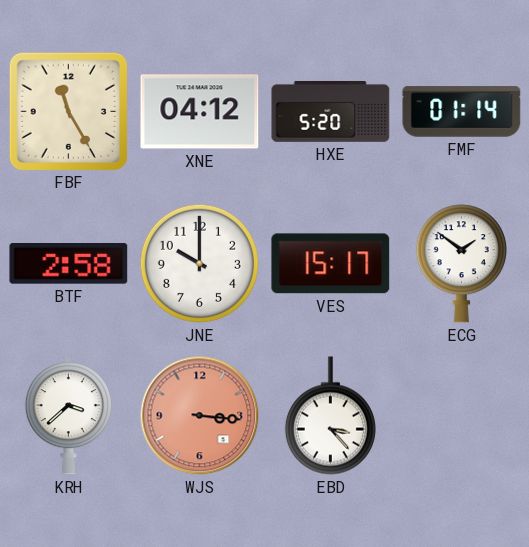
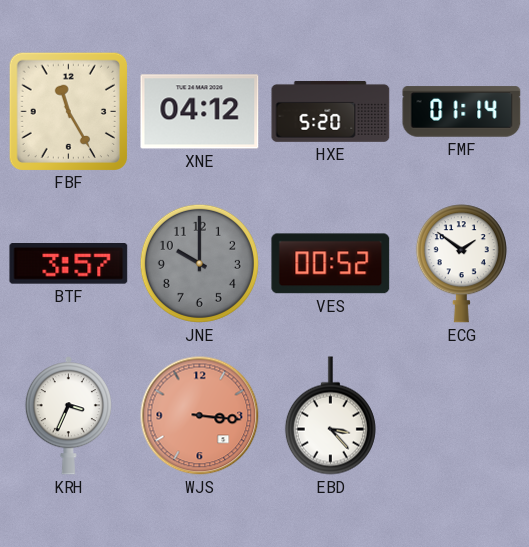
BTF: 2:58 -> 3:57
JNE dial: white -> grey
VES: 15:17 -> 00:52
KRH: 3:38 -> 3:34
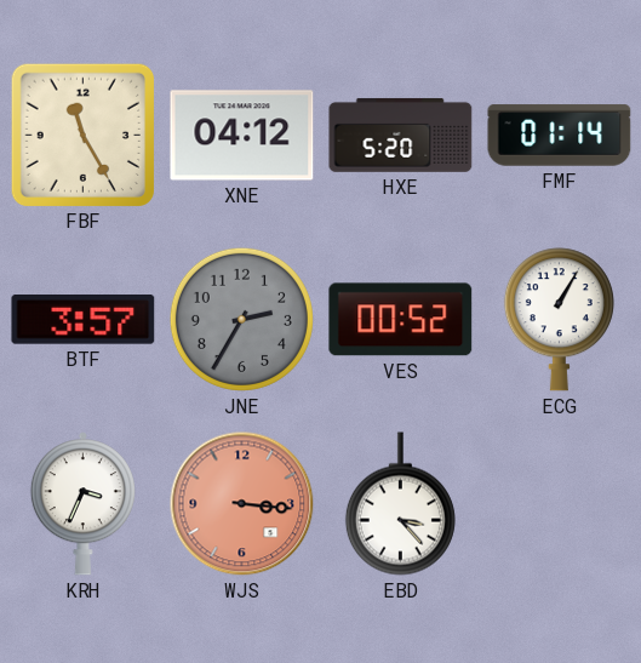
JNE: 10:00 -> 2:35
ECG: 1:51 -> 1:05
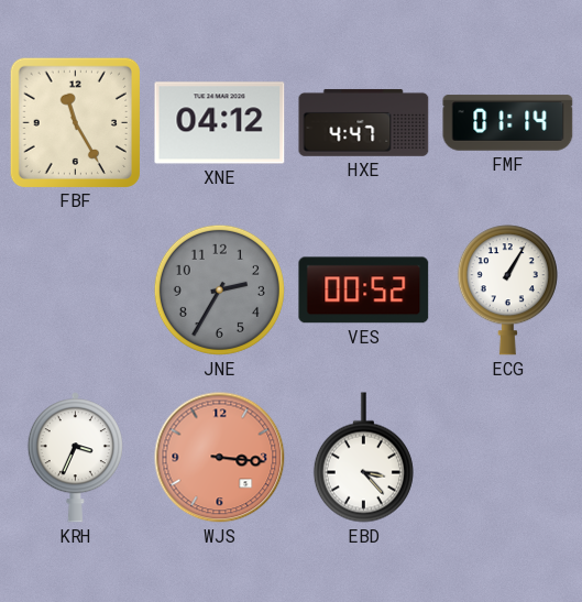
HXE: 5:20 -> 4:47
BTF: 3:57 -> none
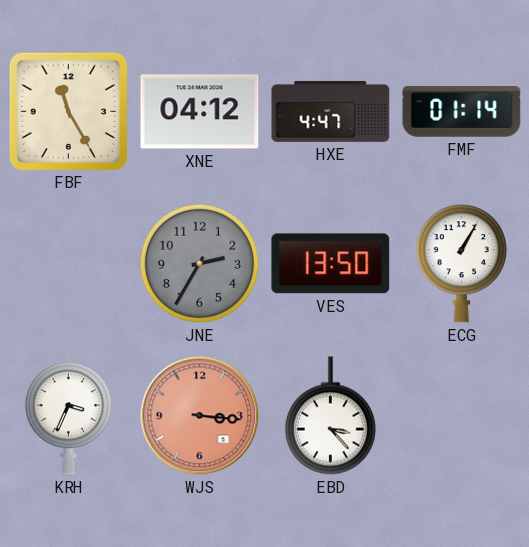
VES: 00:52 -> 13:50
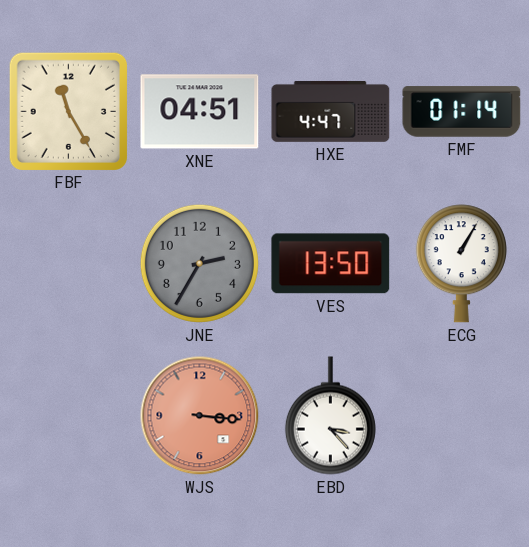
XNE: 04:12 -> 04:51
KRH: 3:34 -> none
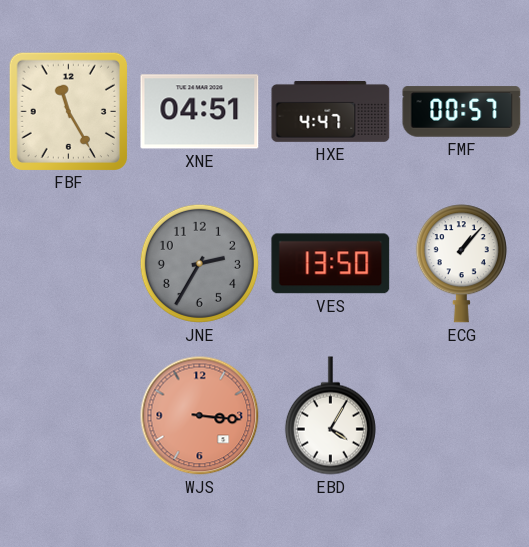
FMF: 01:14 -> 00:57
ECG: 1:05 -> 1:07
EBD: 3:23 -> 4:05
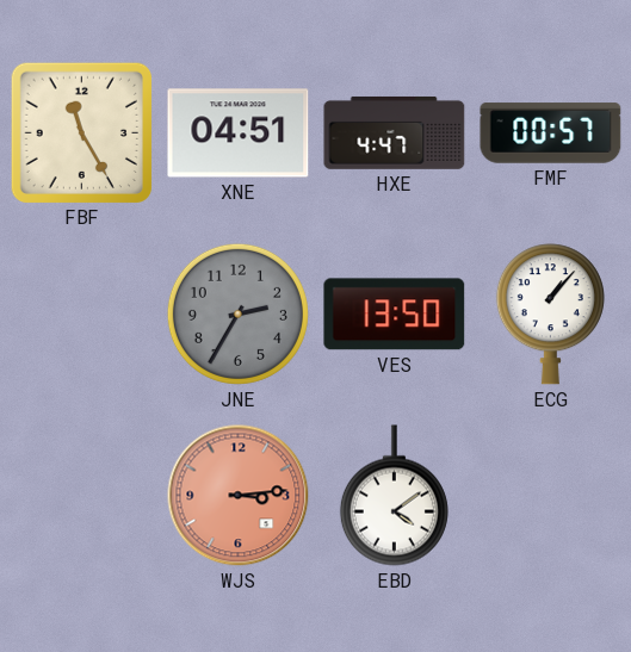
WJS: 3:16 -> 3:14
EBD: 4:05 -> 4:09
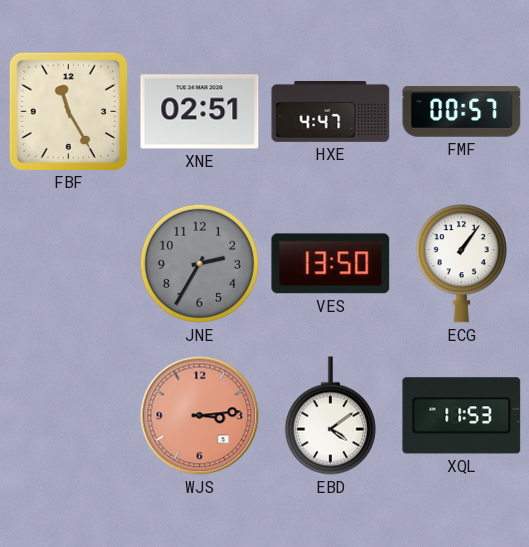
XNE: 04:51 -> 02:51
ECG: 1:07 -> 1:06
XQL: none -> 11:53
